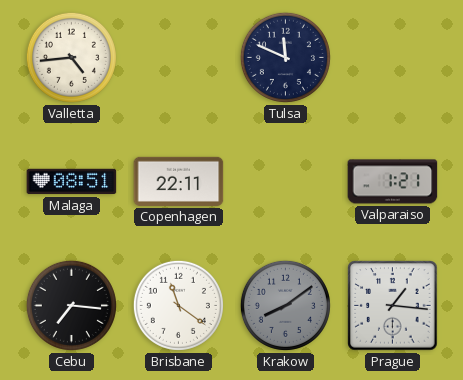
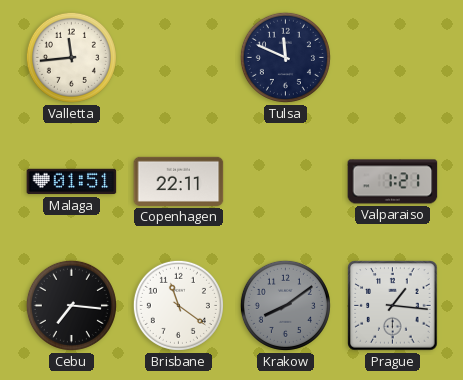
Valletta: 4:44 -> 11:44
Malaga: 08:51 -> 01:51
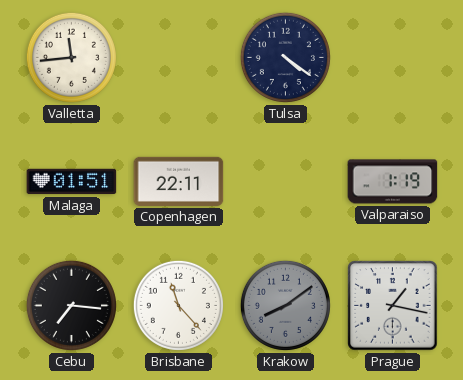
Tulsa: 11:49 -> 4:21
Valparaiso: 1:21 -> 1:19
Brisbane: 11:21 -> 11:23
Prague: 1:16 -> 1:17
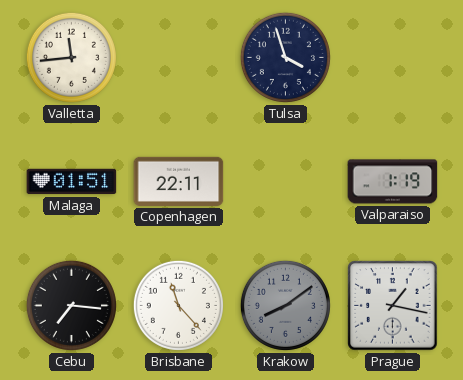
Tulsa: 4:21 -> 3:57
